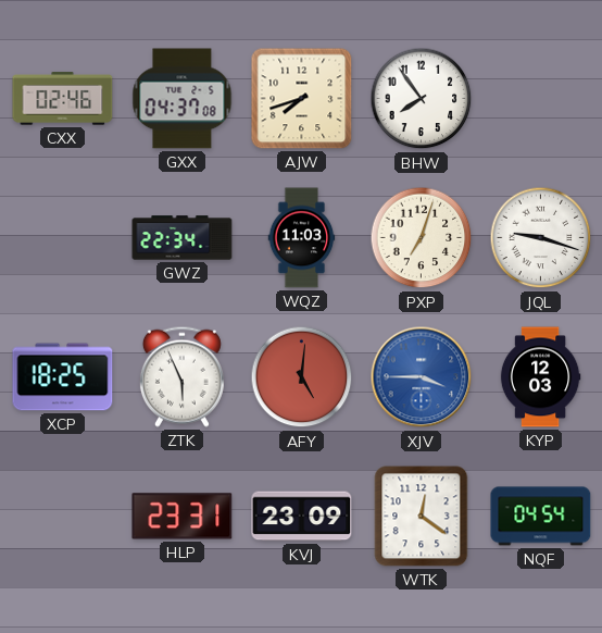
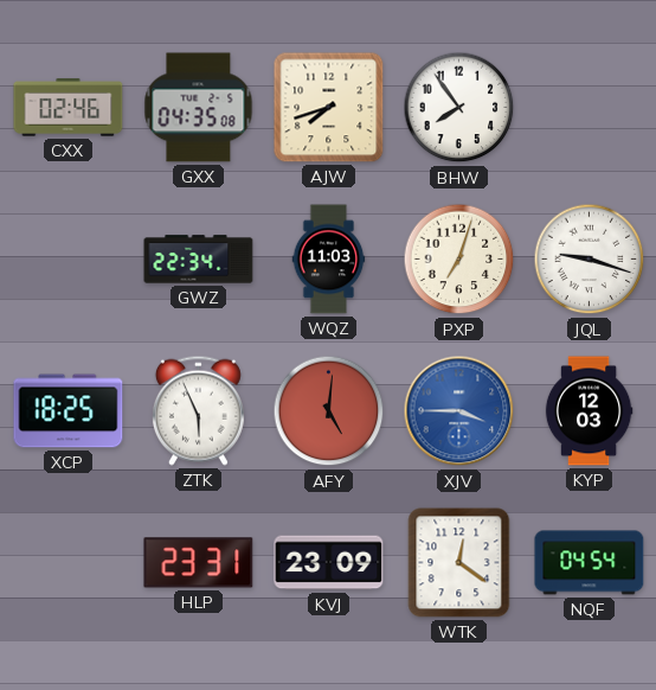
GXX: 04:37 -> 04:35
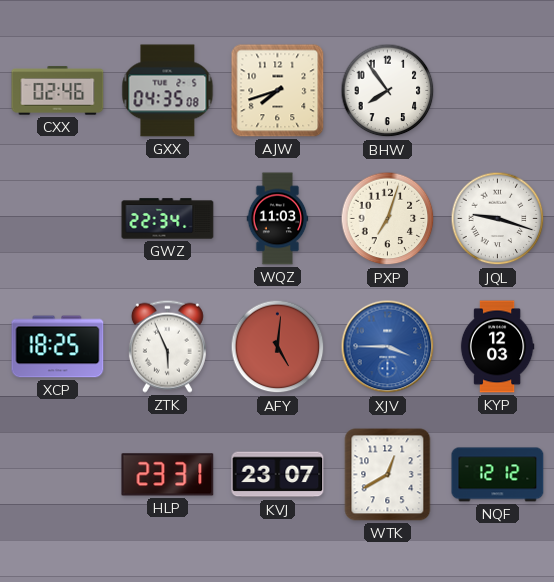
KVJ: 23:09 -> 23:07
WTK: 12:21 -> 12:40
NQF: 04:54 -> 12:12
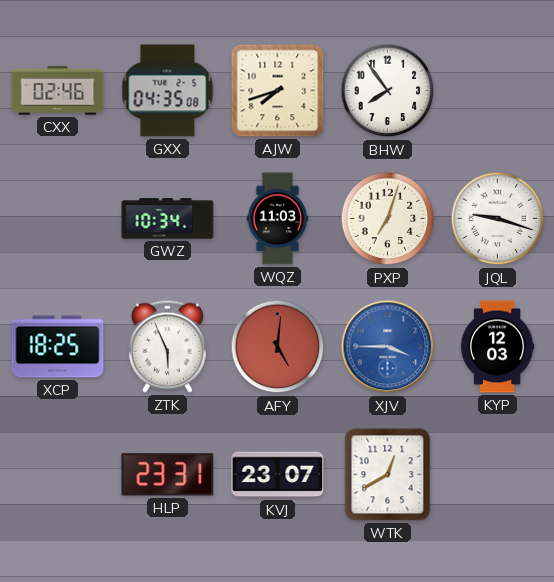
GWZ: 22:34 -> 10:34
NQF: 12:12 -> none
